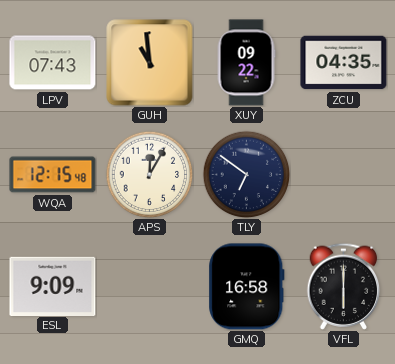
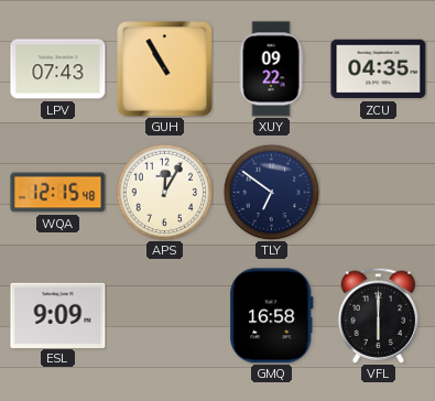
GUH: 10:59 -> 10:55
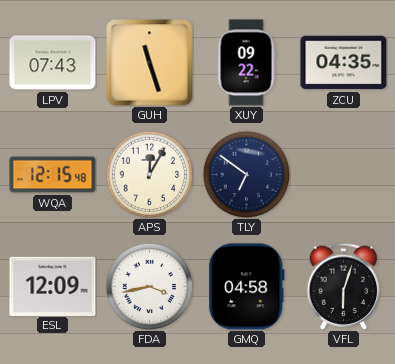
GUH: 10:55 -> 11:27
ESL: 9:09 -> 12:09
FDA: none -> 3:43
GMQ: 16:58 -> 04:58
VFL: 6:00 -> 6:03
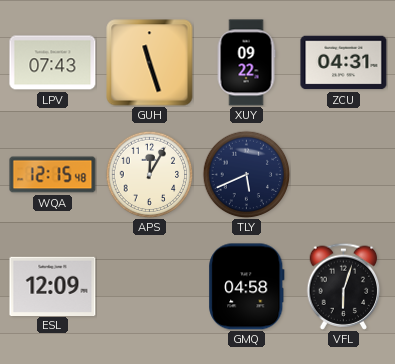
ZCU: 04:35 -> 04:31
TLY: 6:51 -> 5:41
FDA: 3:43 -> none
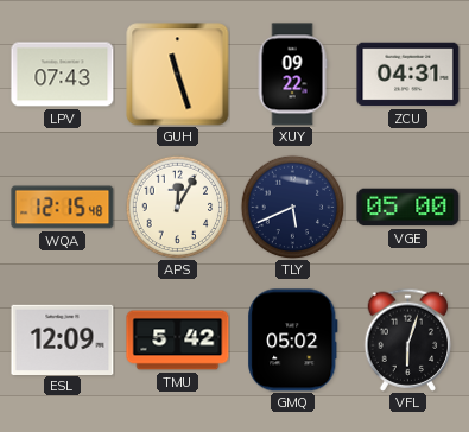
VGE: none -> 05:00
TMU: none -> 5:42
GMQ: 04:58 -> 05:02
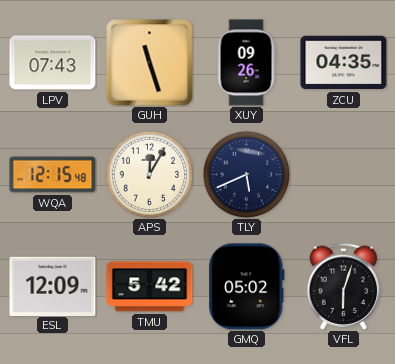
XUY: 09:22 -> 09:26
ZCU: 04:31 -> 04:35
VGE: 05:00 -> none
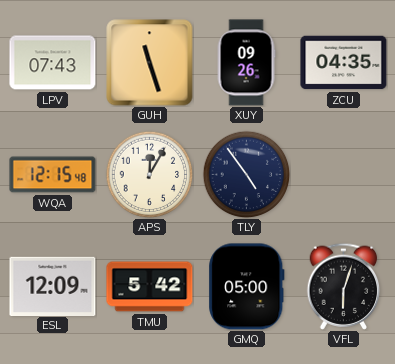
TLY: 5:41 -> 4:54
GMQ: 05:02 -> 05:00
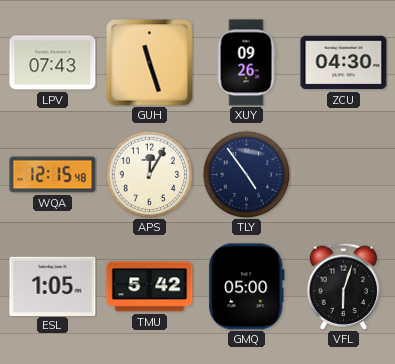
ZCU: 04:35 -> 04:30
ESL: 12:09 -> 1:05
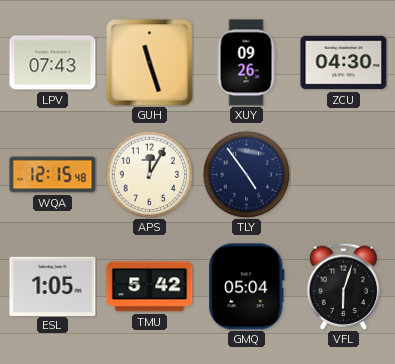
GMQ: 05:00 -> 05:04
